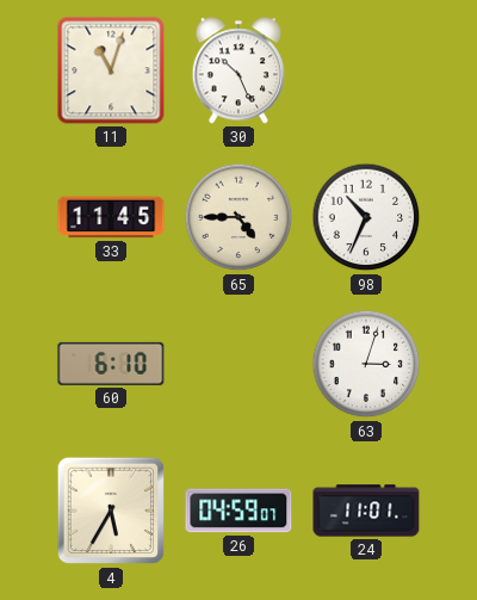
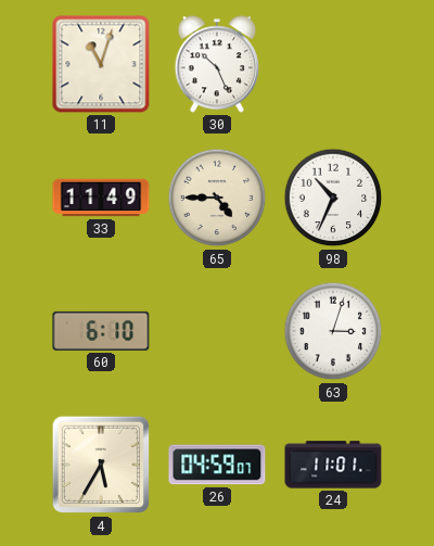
33: 11:45 -> 11:49
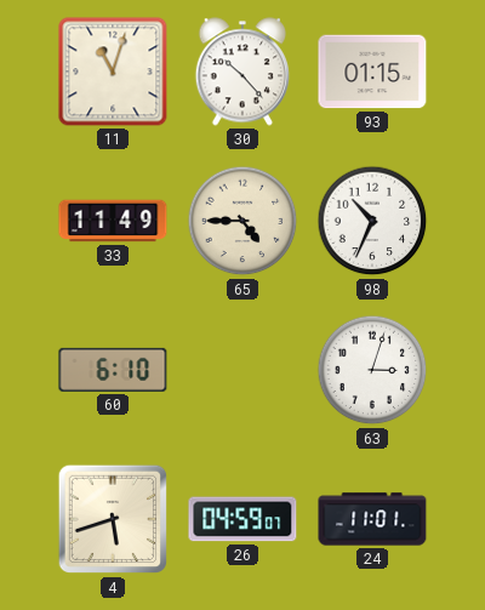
30: 10:26 -> 10:23
93: none -> 01:15
4: 5:35 -> 5:42
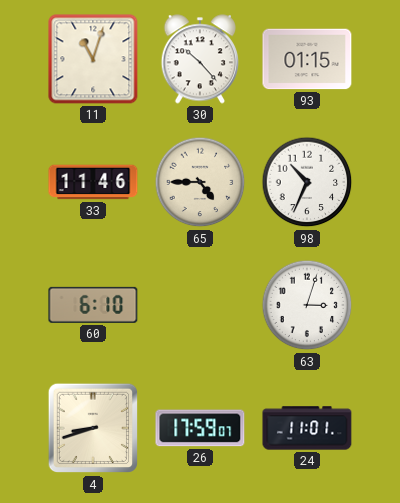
33: 11:49 -> 11:46
4: 5:42 -> 8:42
26: 04:59 -> 17:59
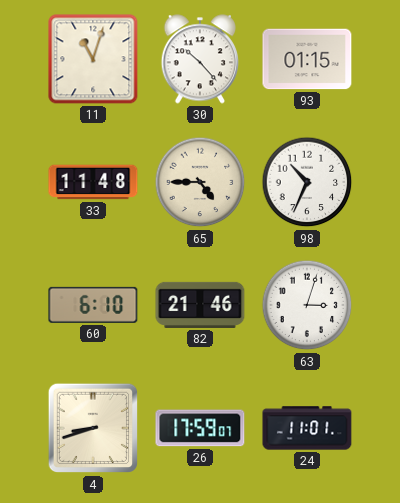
33: 11:46 -> 11:48
82: none -> 21:46
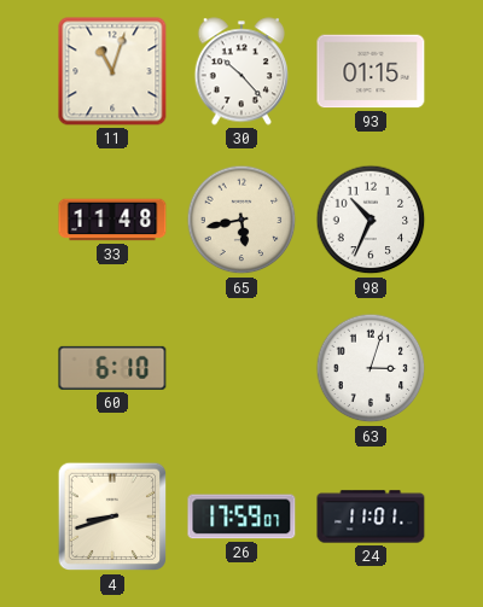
65: 4:45 -> 5:43
82: 21:46 -> none
